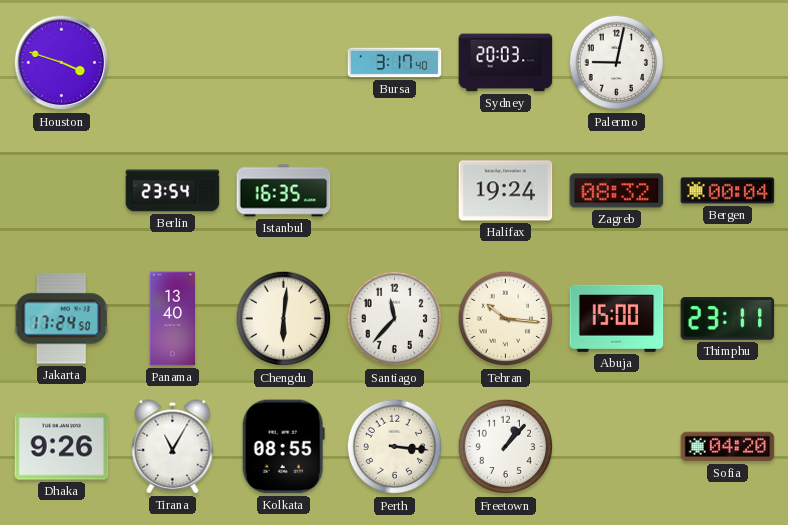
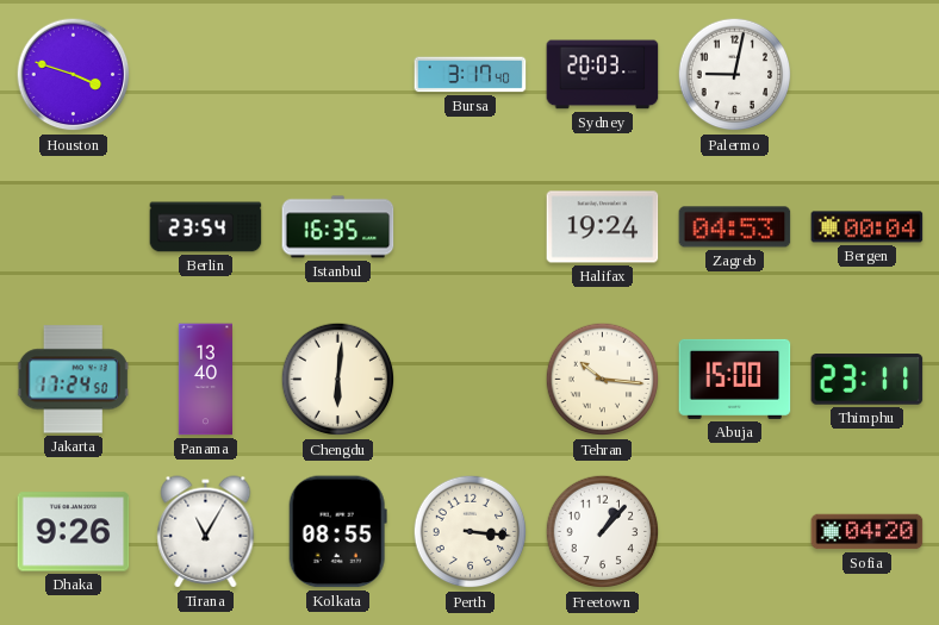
Zagreb: 08:32 -> 04:53
Santiago: 11:37 -> none
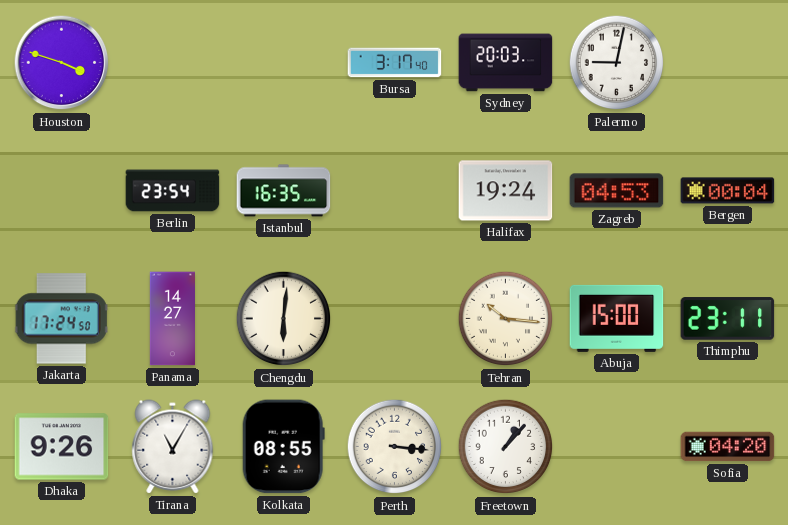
Panama: 13:40 -> 14:27
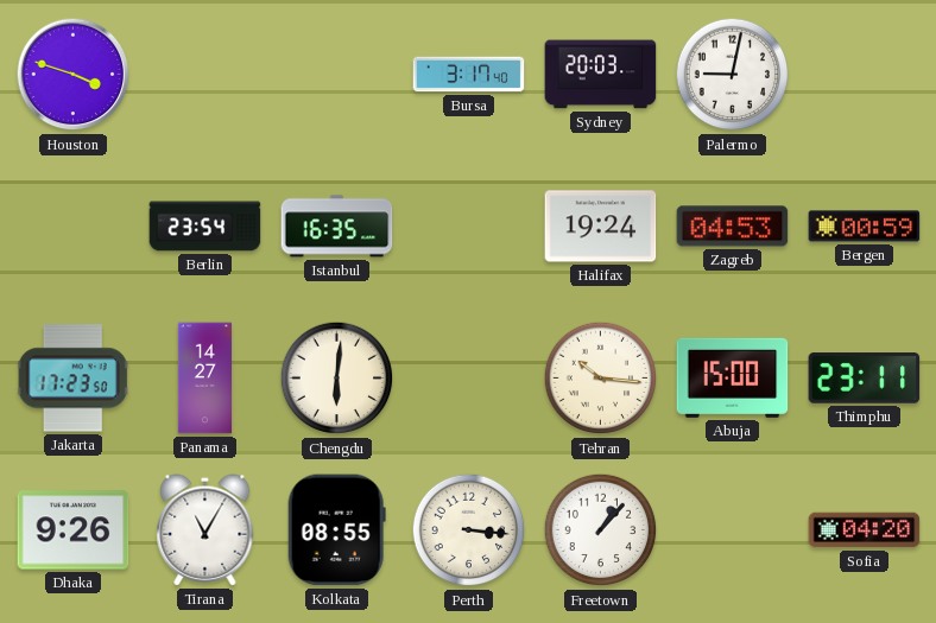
Bergen: 00:04 -> 00:59
Jakarta: 17:24 -> 17:23
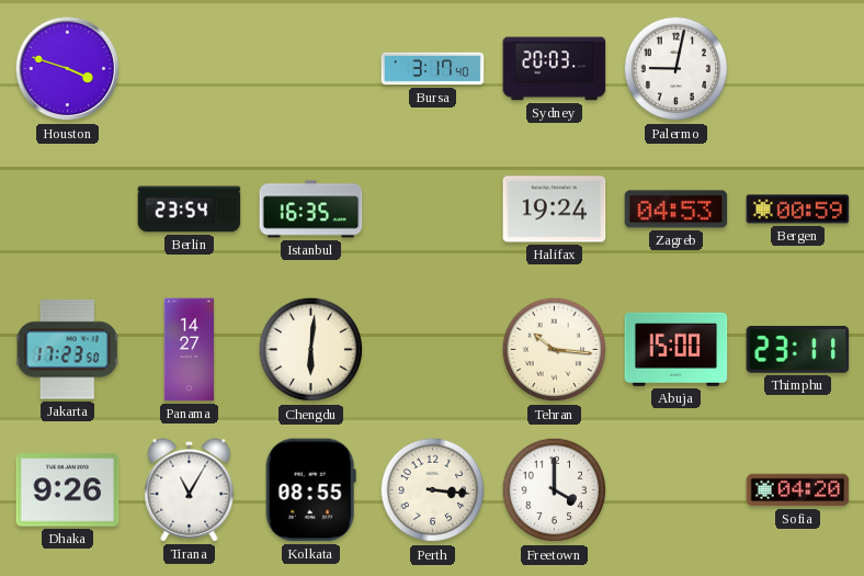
Freetown: 1:07 -> 4:00
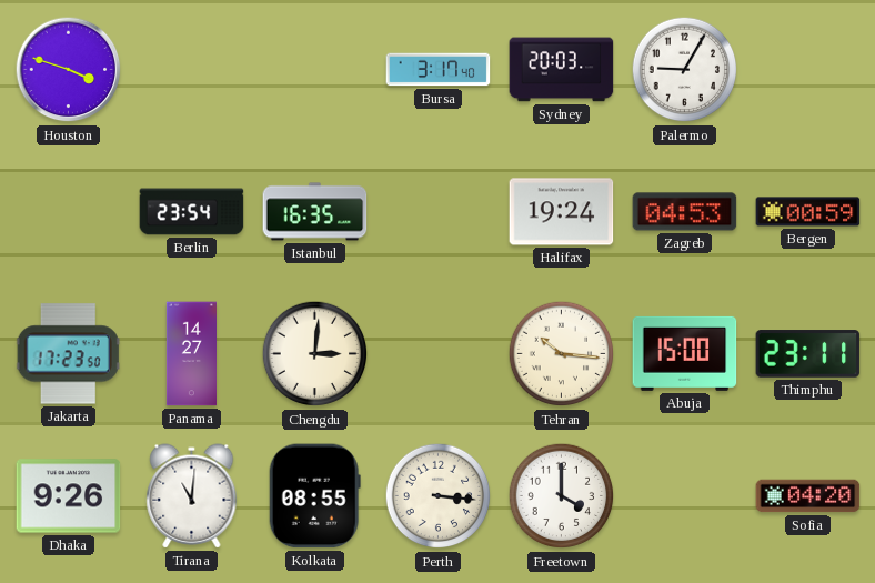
Palermo: 9:02 -> 9:05
Chengdu: 6:01 -> 3:01
Tirana: 11:05 -> 11:01
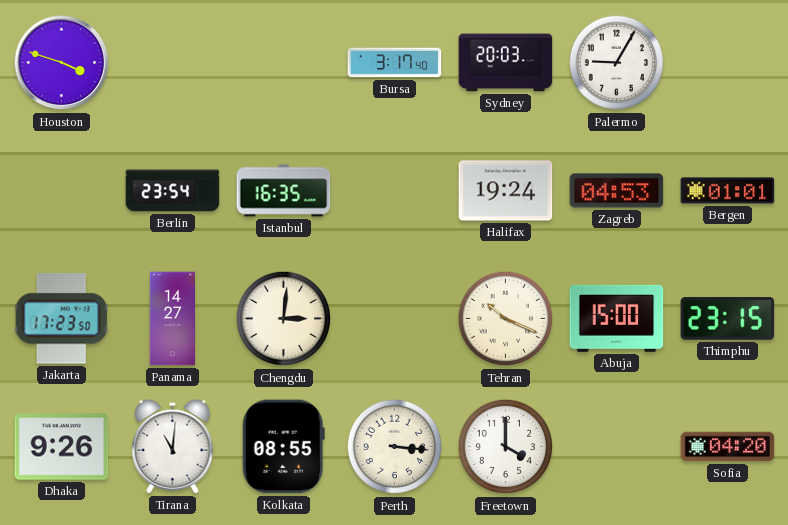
Bergen: 00:59 -> 01:01
Tehran: 10:16 -> 10:19
Thimphu: 23:11 -> 23:15
